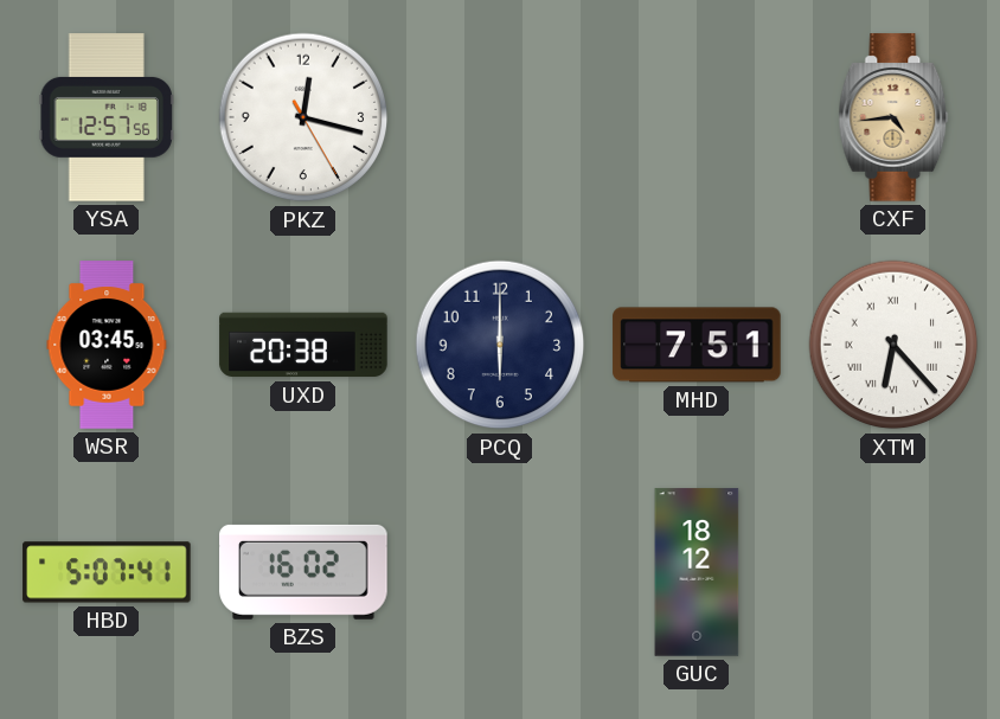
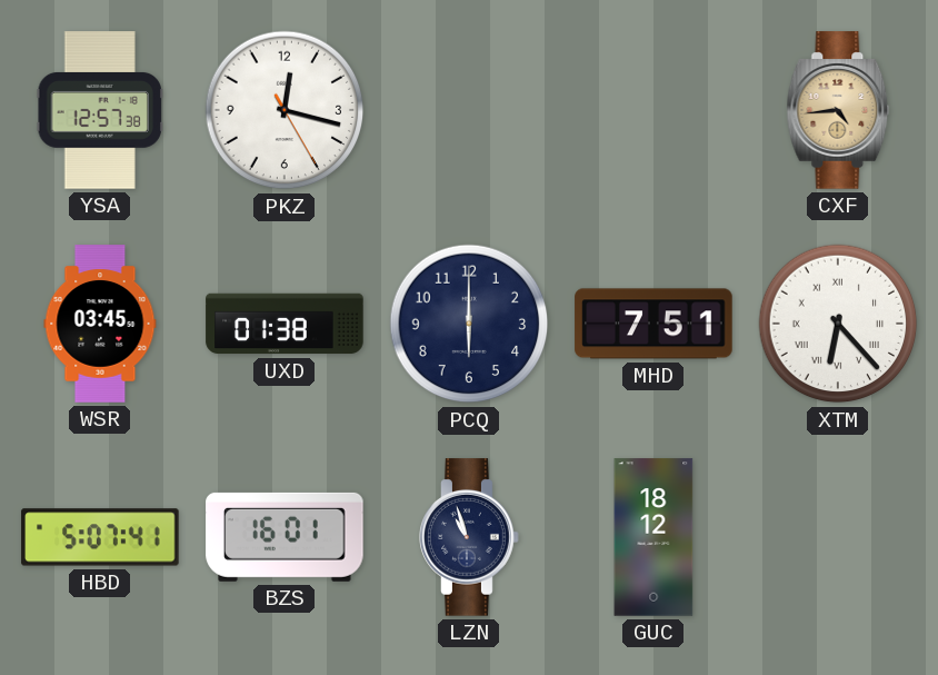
YSA: 12:57:56 -> 12:57:38
UXD: 20:38 -> 01:38
BZS: 16:02 -> 16:01
LZN: none -> 10:57
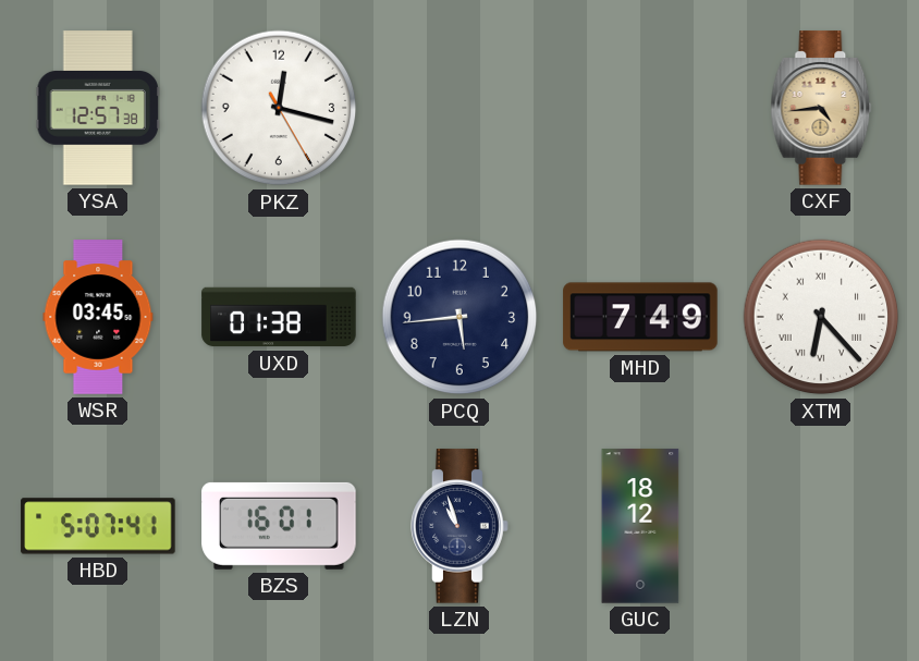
PCQ: 6:00 -> 5:44
MHD: 7:51 -> 7:49
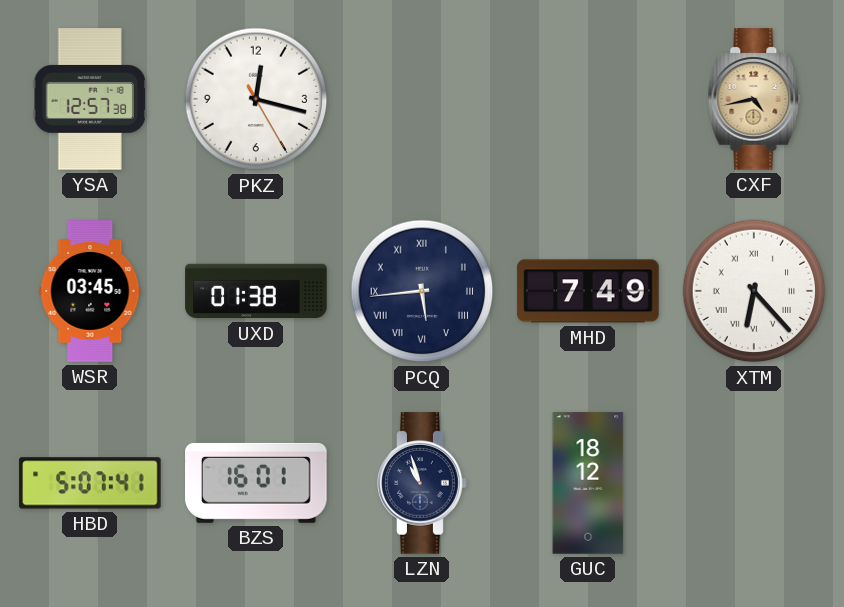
CXF: 4:44 -> 4:43
PCQ numerals: Arabic -> Roman
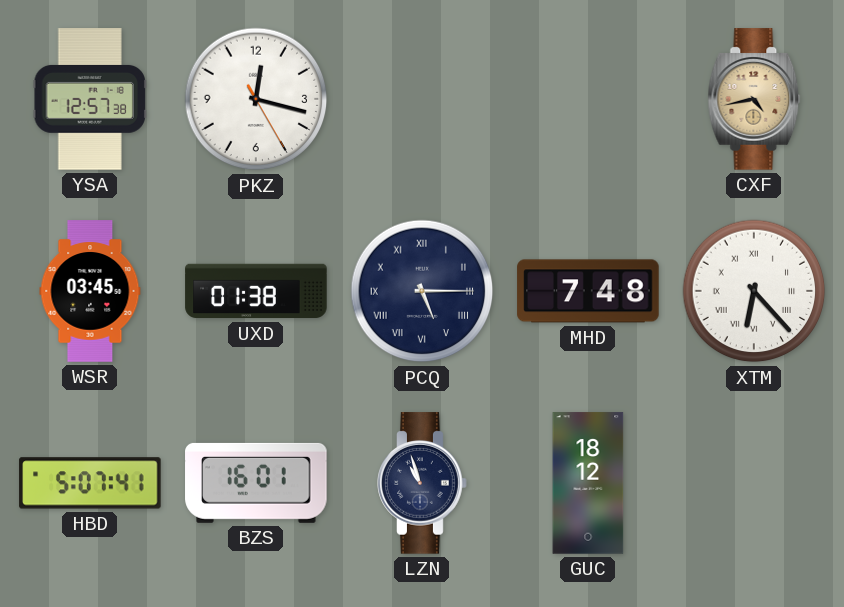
PCQ: 5:44 -> 5:15
MHD: 7:49 -> 7:48
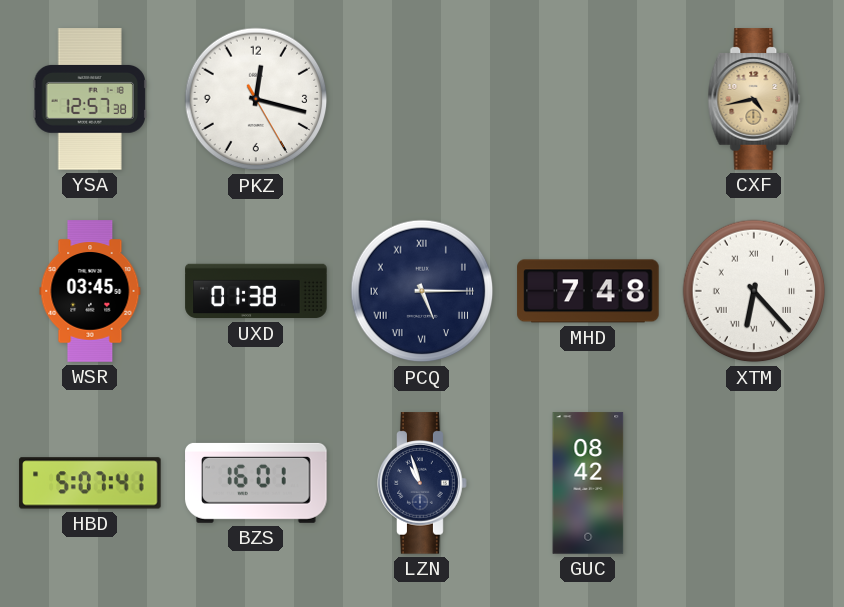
GUC: 18:12 -> 08:42
